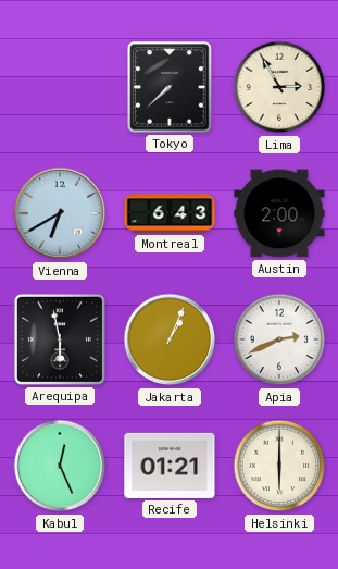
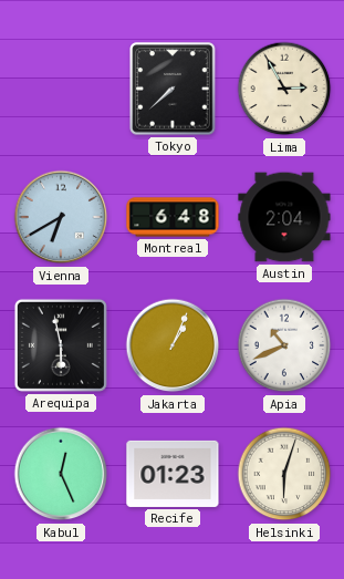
Montreal: 6:43 -> 6:48
Austin: 2:00 -> 2:04
Apia: 2:41 -> 10:41
Recife: 01:21 -> 01:23
Helsinki: 6:00 -> 6:03
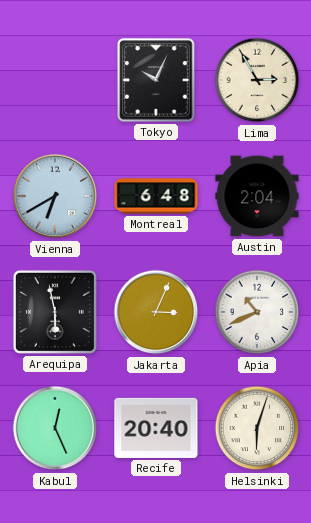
Tokyo: 7:38 -> 10:04
Jakarta: 1:04 -> 3:04
Recife: 01:23 -> 20:40
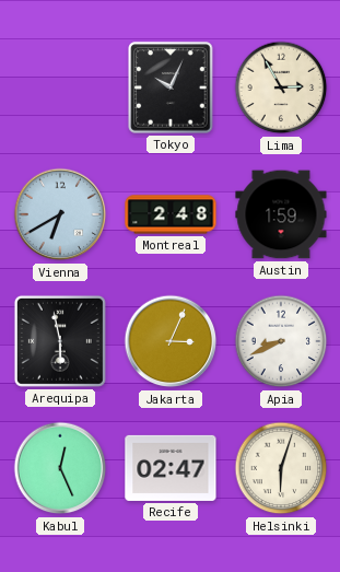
Montreal: 6:48 -> 2:48
Austin: 2:04 -> 1:59
Apia: 10:41 -> 8:41
Recife: 20:40 -> 02:47
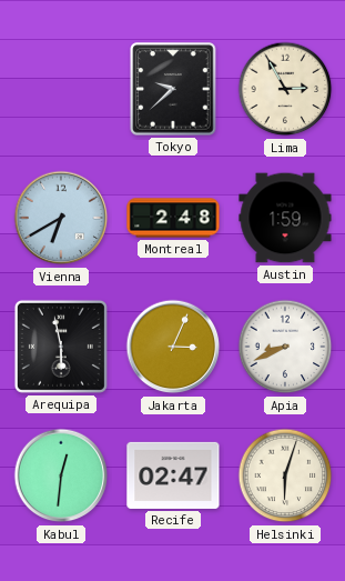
Tokyo: 10:04 -> 9:38
Kabul: 12:26 -> 12:31
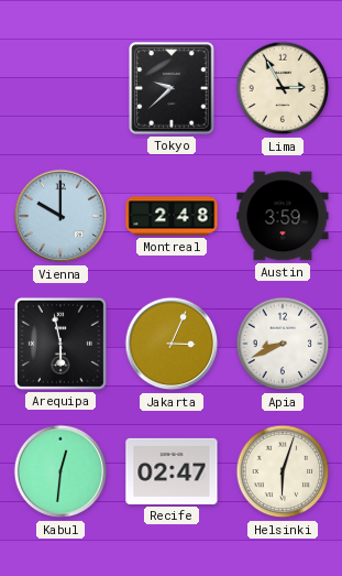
Vienna: 6:40 -> 10:00
Austin: 1:59 -> 3:59
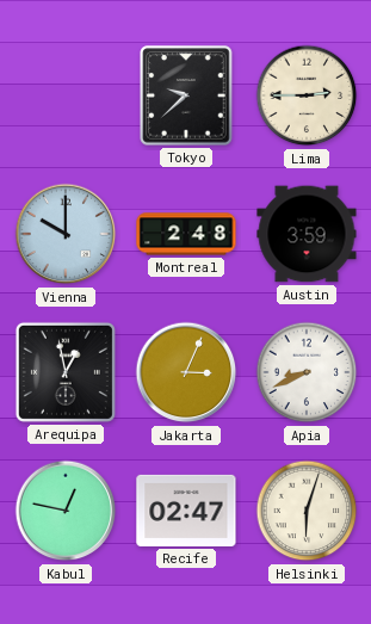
Lima: 2:55 -> 2:45
Arequipa: 5:58 -> 12:58
Kabul: 12:31 -> 12:47
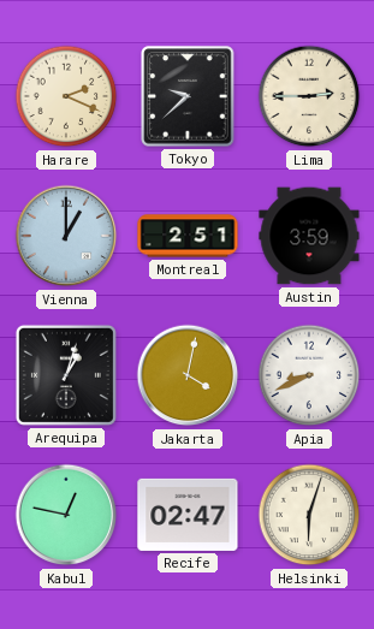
Harare: none -> 2:19
Vienna: 10:00 -> 1:00
Montreal: 2:48 -> 2:51
Arequipa: 12:58 -> 1:03
Jakarta: 3:04 -> 4:02
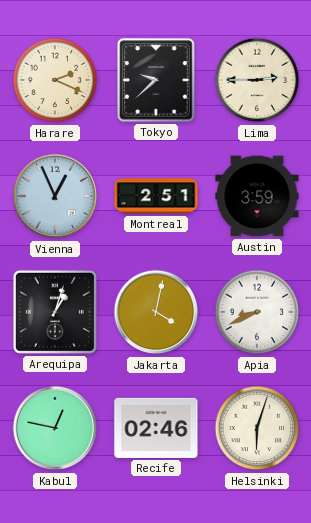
Vienna: 1:00 -> 12:56
Recife: 02:47 -> 02:46
